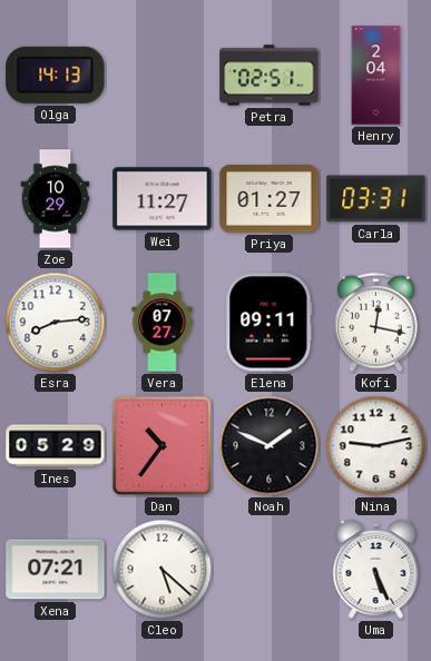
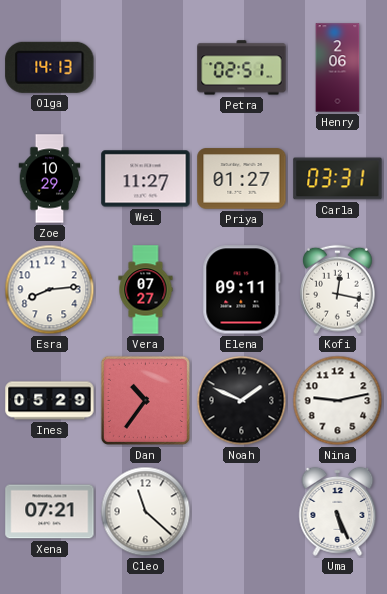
Henry: 2:04 -> 2:06
Cleo: 5:22 -> 11:22
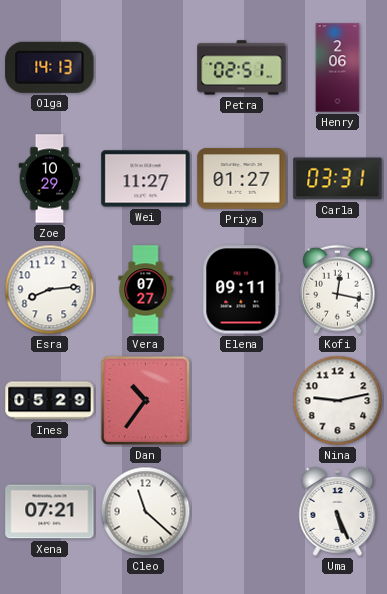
Noah: 1:49 -> none
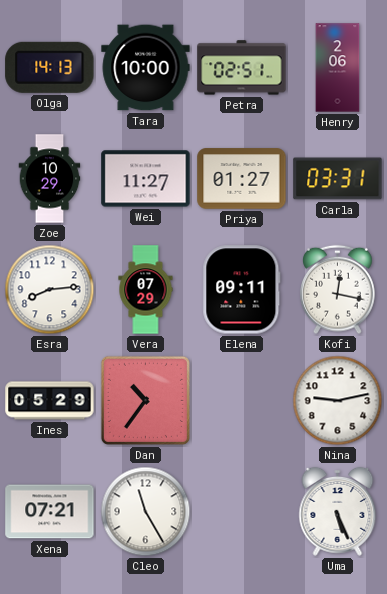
Tara: none -> 10:00
Vera: 07:27 -> 07:29
Cleo: 11:22 -> 11:25
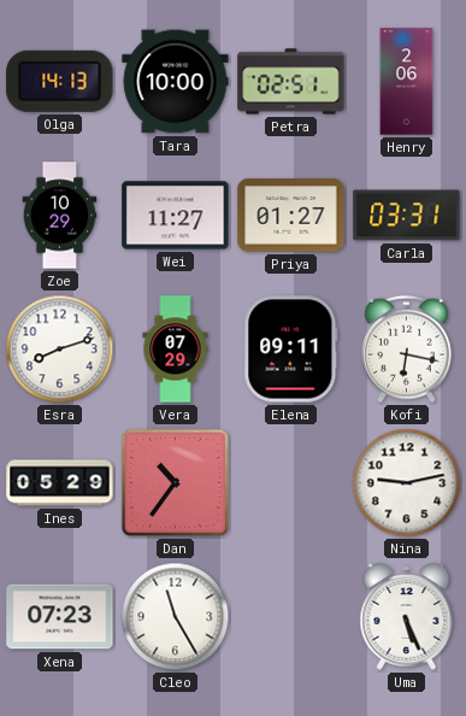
Esra: 8:14 -> 8:12
Kofi: 12:17 -> 6:17
Xena: 07:21 -> 07:23
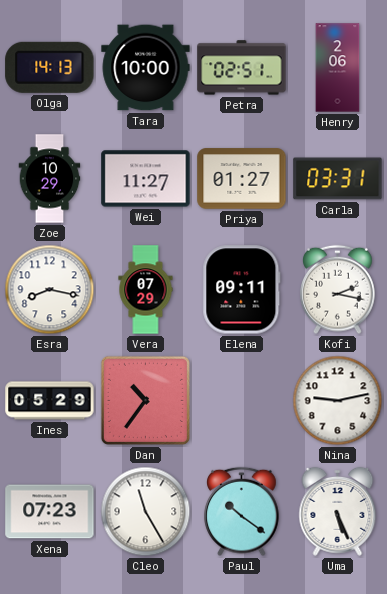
Esra: 8:12 -> 8:17
Kofi: 6:17 -> 2:17
Paul: none -> 10:21
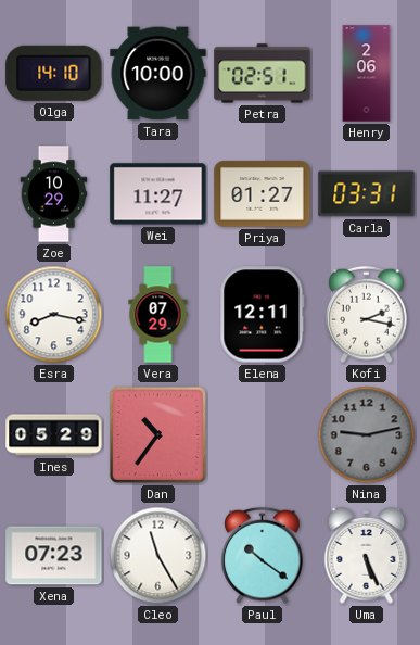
Olga: 14:13 -> 14:10
Elena: 09:11 -> 12:11
Nina dial: white -> grey
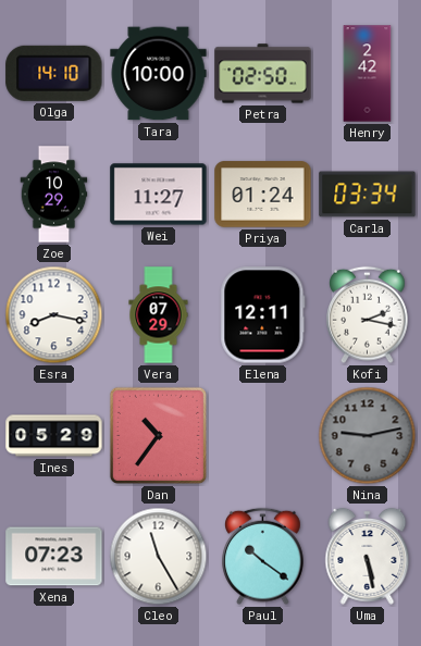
Petra: 02:51 -> 02:50
Henry: 2:06 -> 2:42
Priya: 01:27 -> 01:24
Carla: 03:31 -> 03:34
Uma: 5:26 -> 5:28
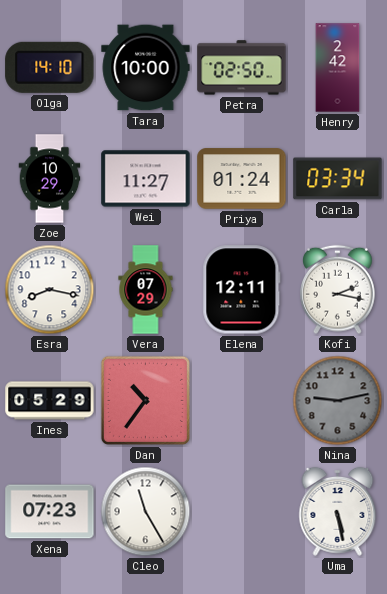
Paul: 10:21 -> none
